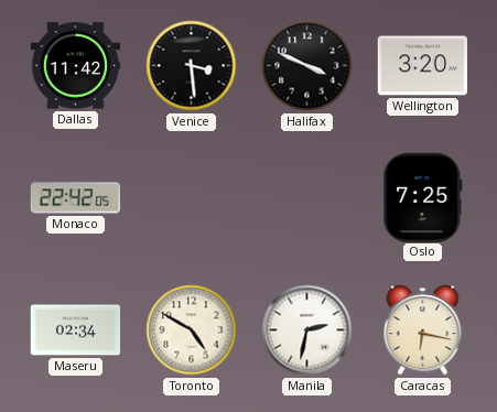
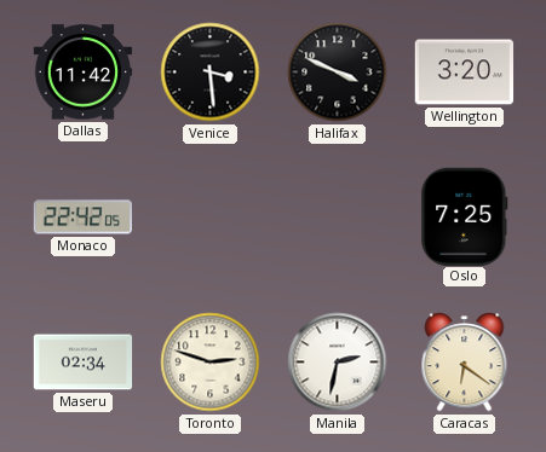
Toronto: 4:50 -> 2:48
Caracas: 6:17 -> 6:21
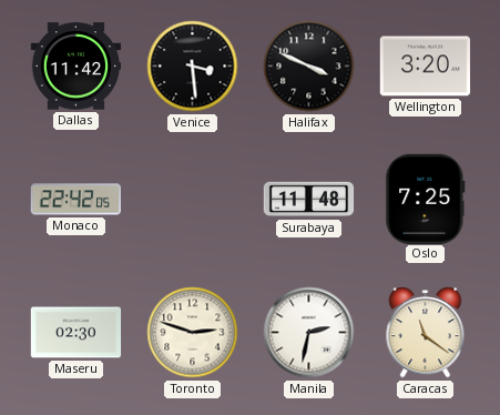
Surabaya: none -> 11:48
Maseru: 02:34 -> 02:30
Caracas: 6:21 -> 11:21
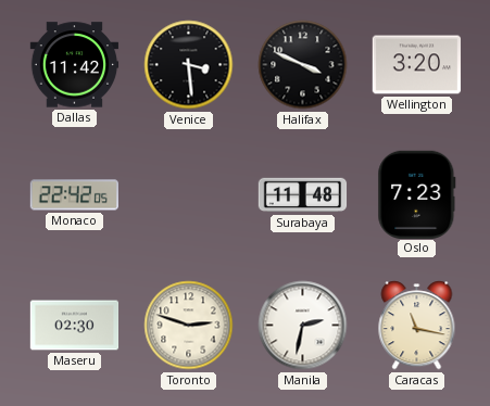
Oslo: 7:25 -> 7:23
Caracas: 11:21 -> 11:17
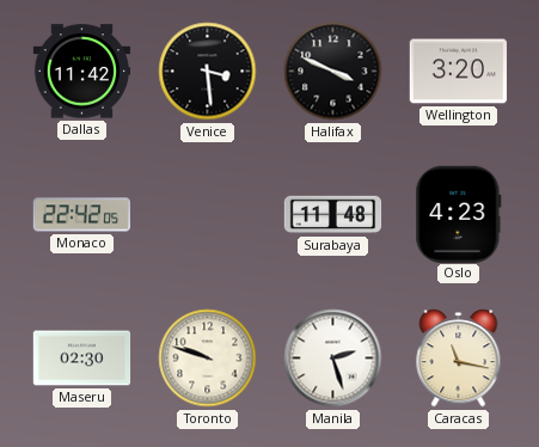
Oslo: 7:23 -> 4:23
Toronto: 2:48 -> 9:48
Manila: 2:32 -> 2:27
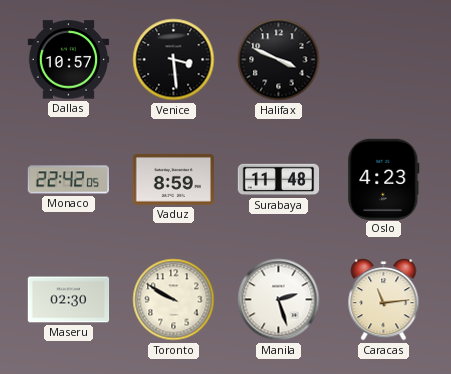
Dallas: 11:42 -> 10:57
Wellington: 3:20 -> none
Vaduz: none -> 8:59
Toronto: 9:48 -> 9:50
Caracas: 11:17 -> 11:14
